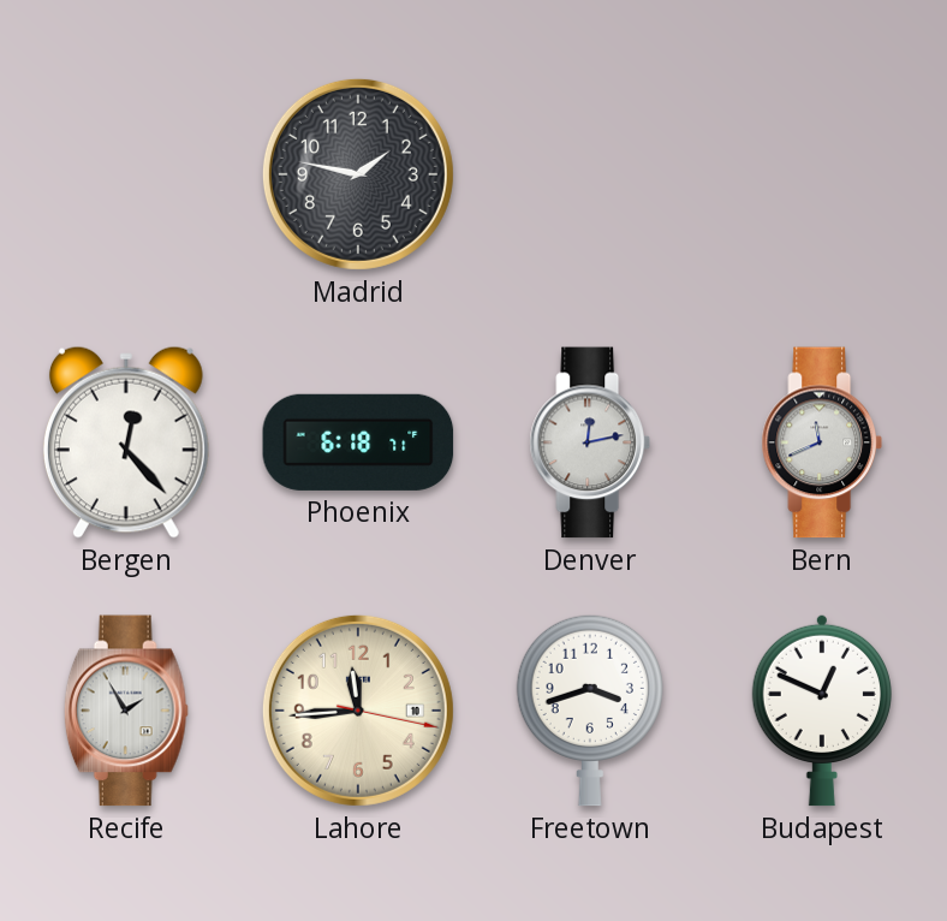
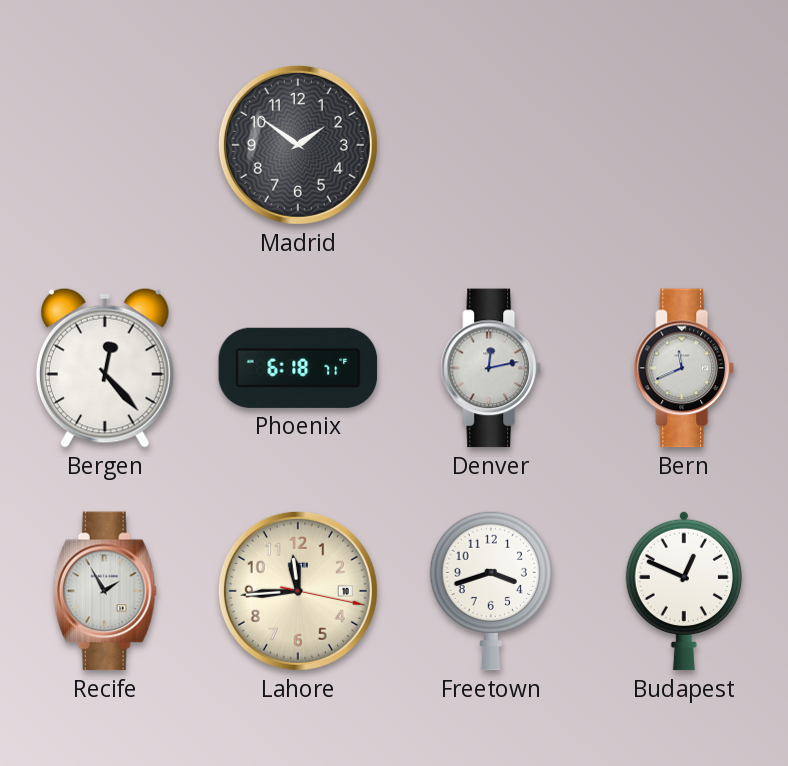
Madrid: 1:47 -> 1:51
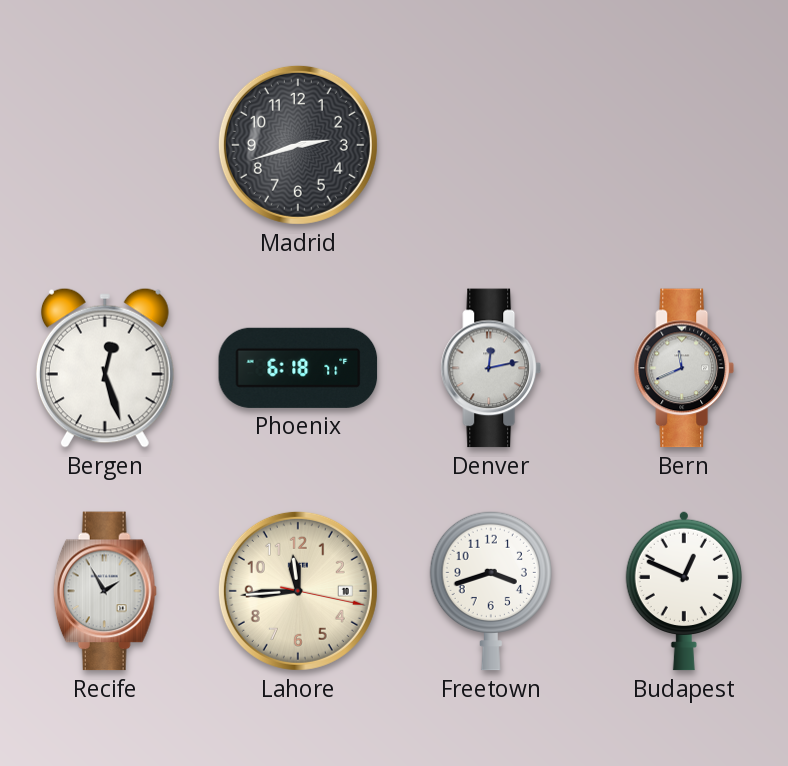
Madrid: 1:51 -> 2:42
Bergen: 12:23 -> 12:27
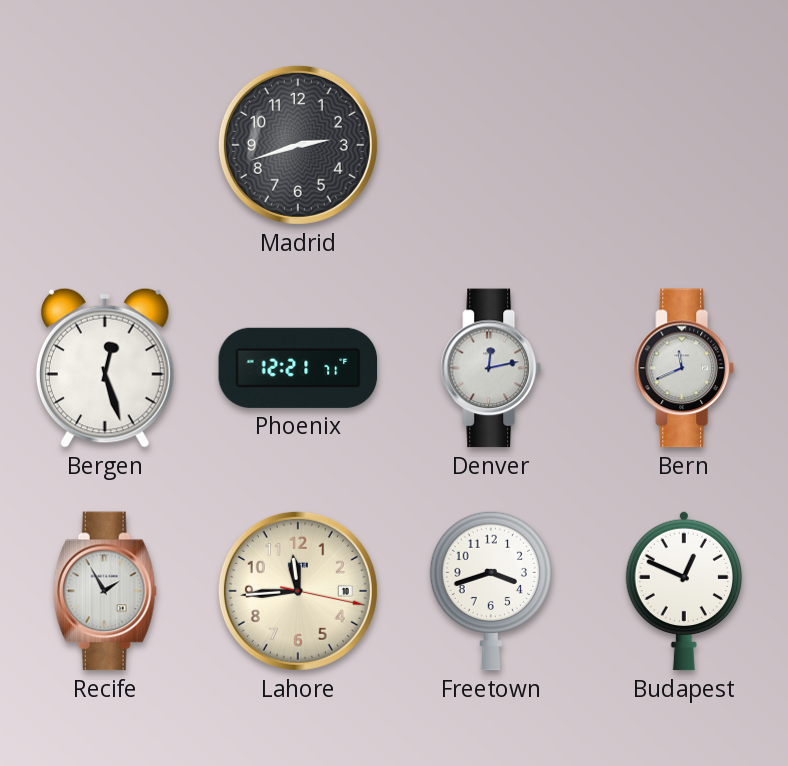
Phoenix: 6:18 -> 12:21
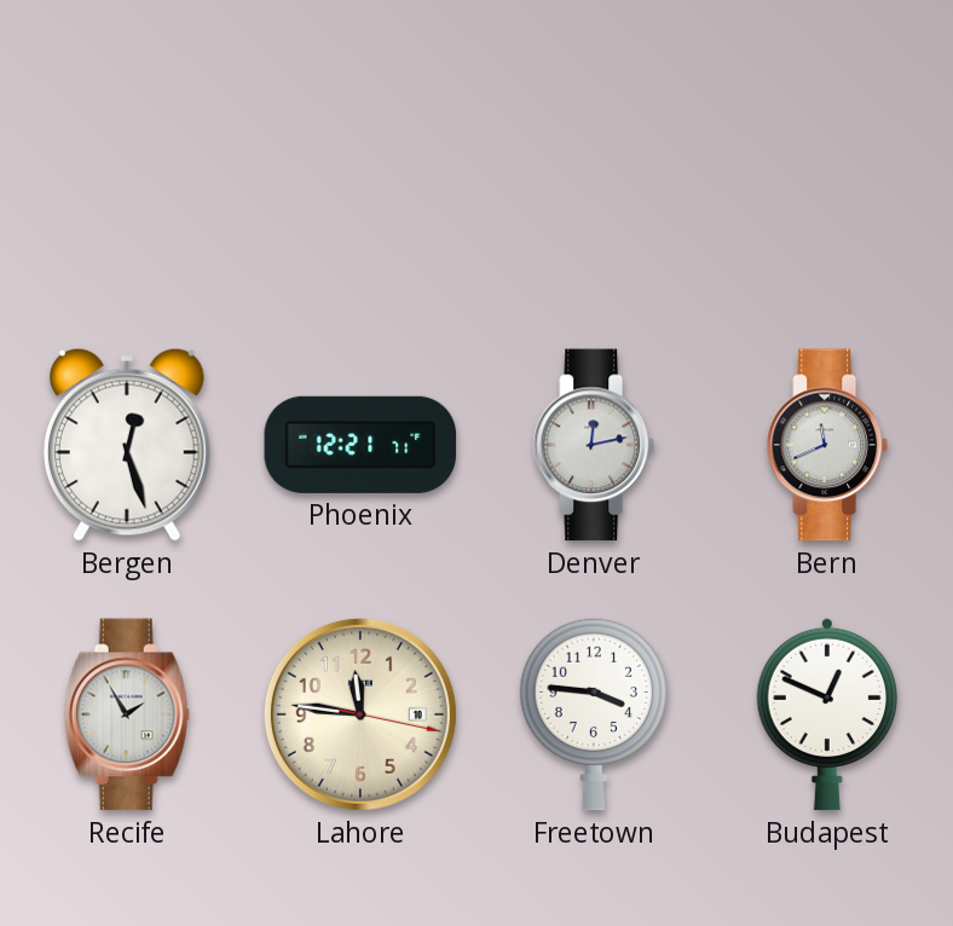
Madrid: 2:42 -> none
Lahore: 11:44 -> 11:46
Freetown: 3:42 -> 3:46
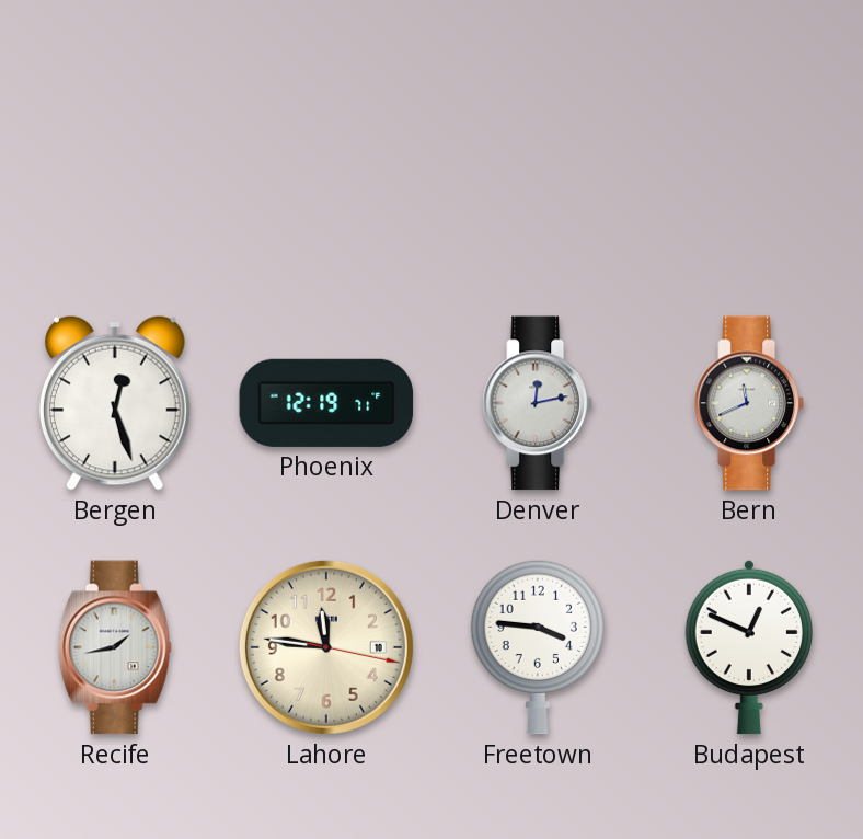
Phoenix: 12:21 -> 12:19
Recife: 1:55 -> 1:43
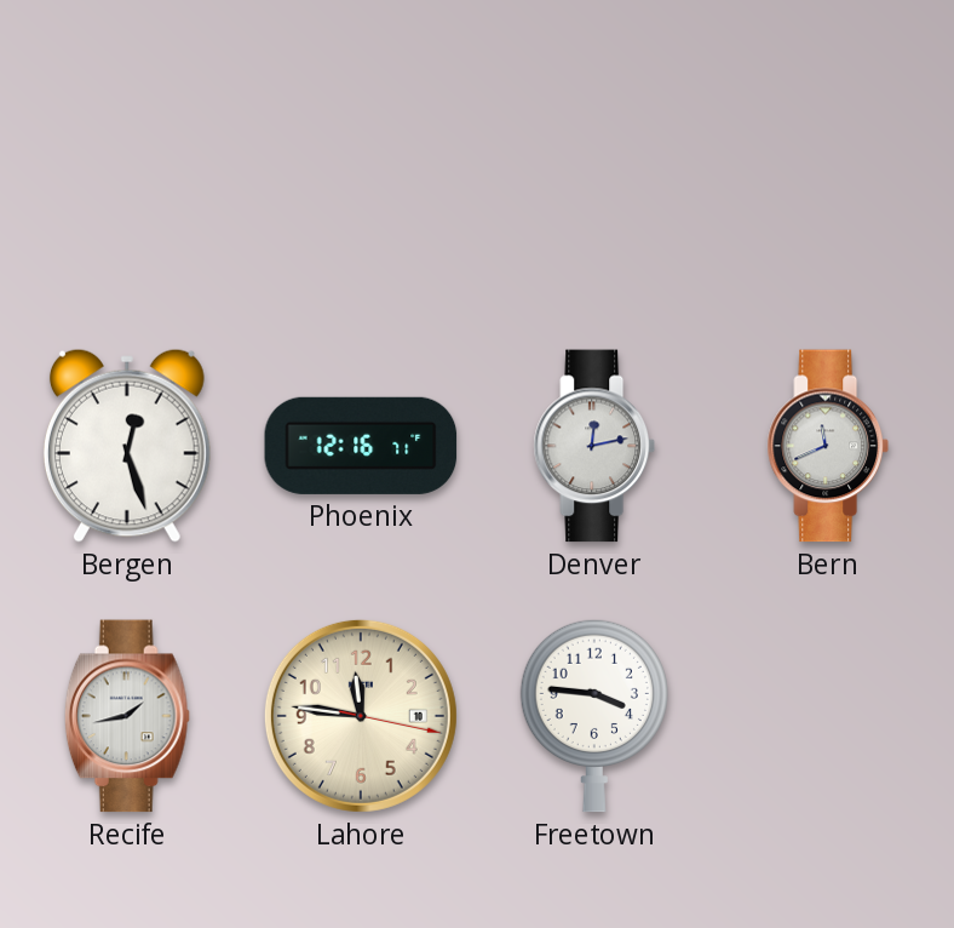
Phoenix: 12:19 -> 12:16
Budapest: 12:49 -> none
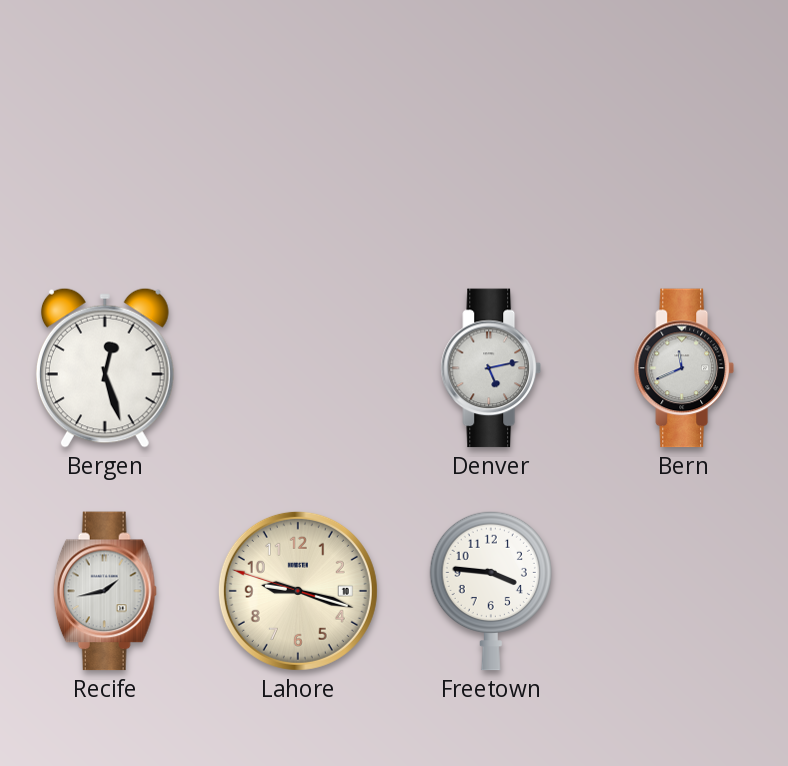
Phoenix: 12:16 -> none
Denver: 12:13 -> 5:13
Lahore: 11:46 -> 9:17
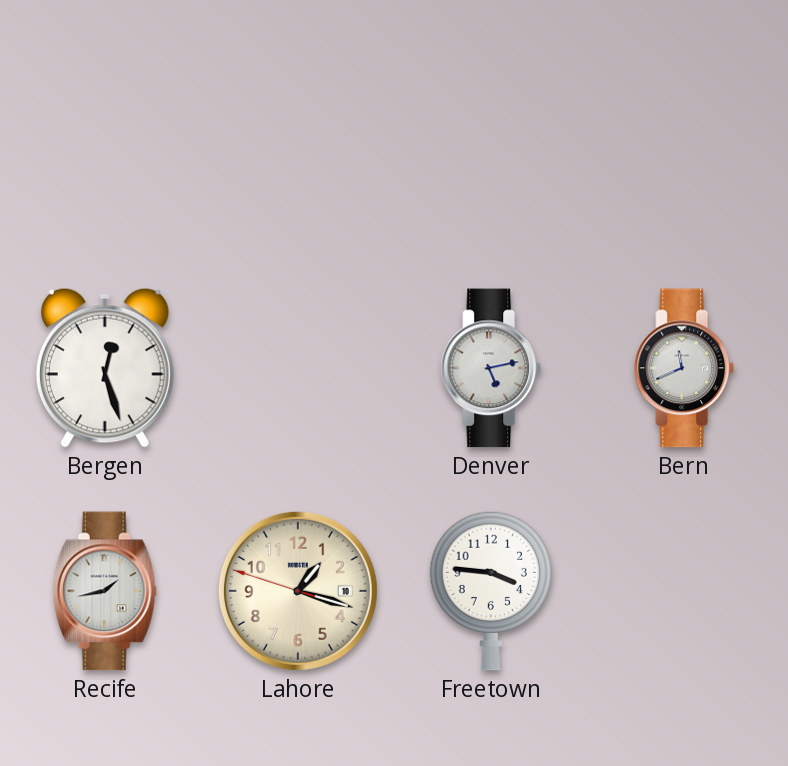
Lahore: 9:17 -> 1:17
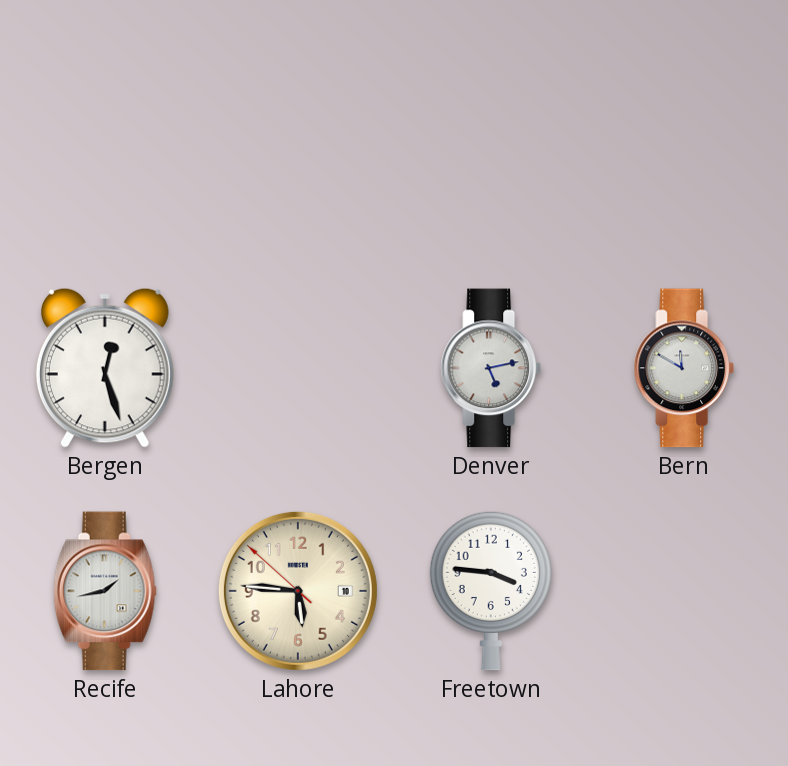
Bern: 11:41 -> 11:50
Lahore: 1:17 -> 5:45
